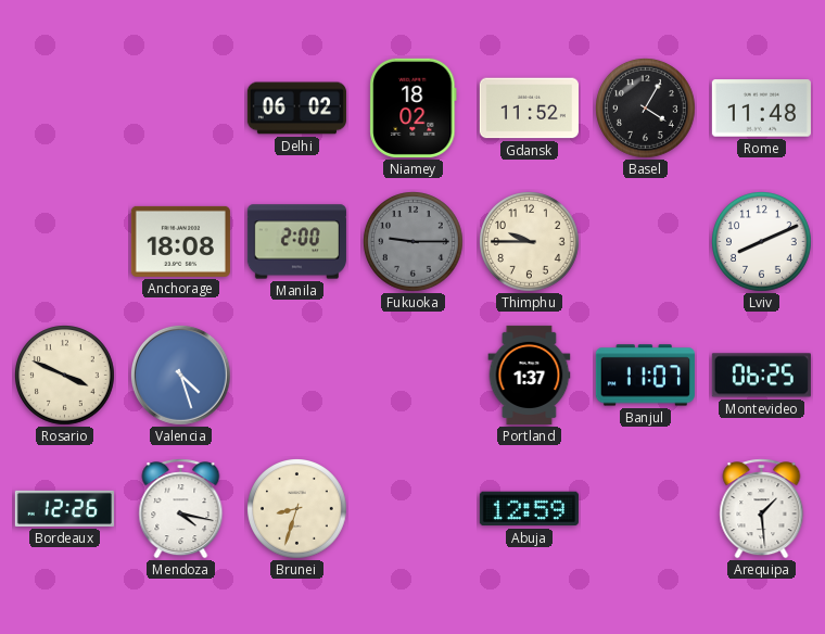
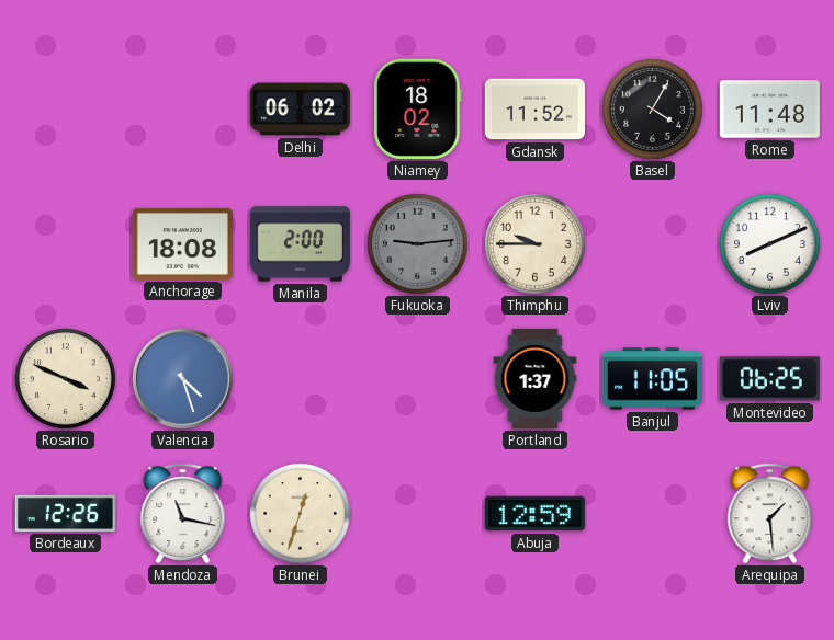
Fukuoka: 9:15 -> 9:14
Banjul: 11:07 -> 11:05
Mendoza: 4:17 -> 11:17
Brunei: 8:33 -> 12:33
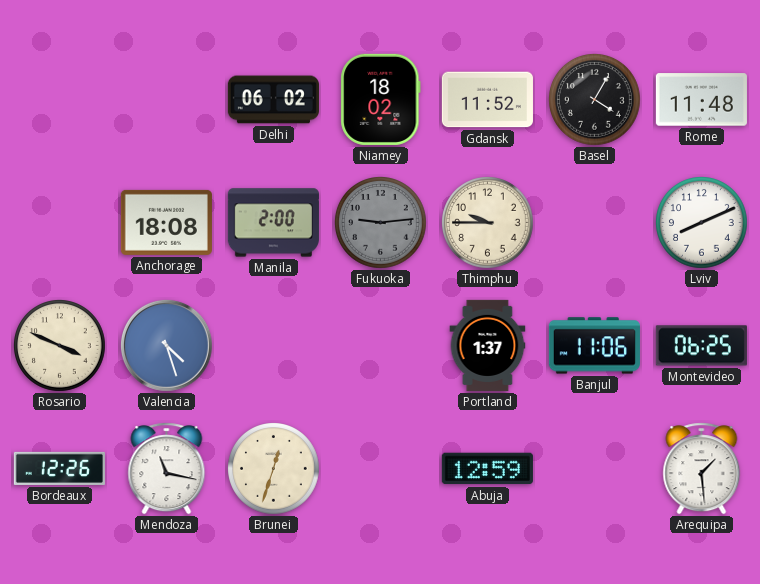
Banjul: 11:05 -> 11:06
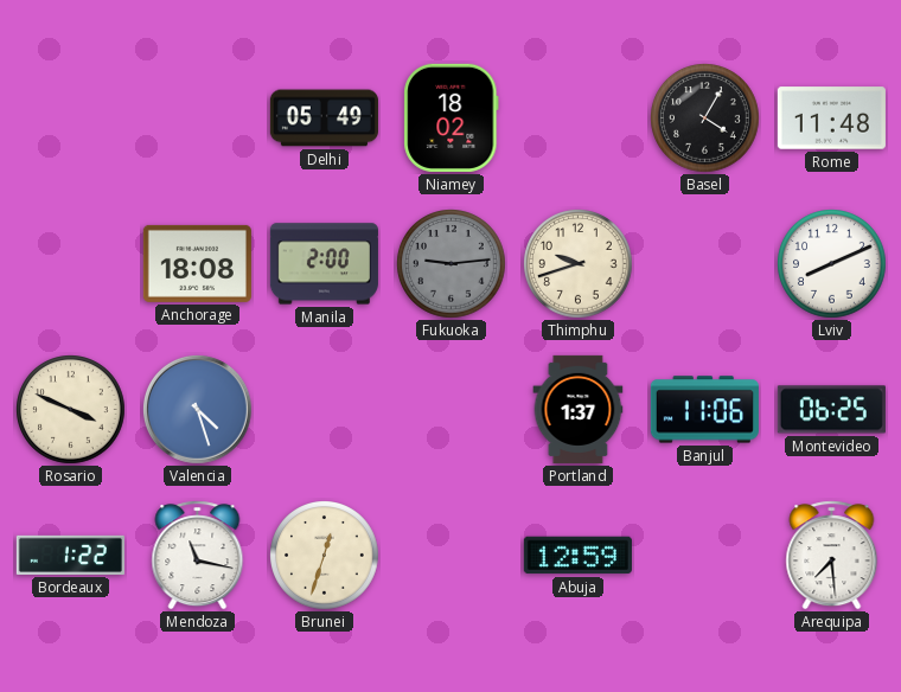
Delhi: 06:02 -> 05:49
Gdansk: 11:52 -> none
Thimphu: 9:45 -> 9:42
Bordeaux: 12:26 -> 1:22
Arequipa: 1:29 -> 7:29
